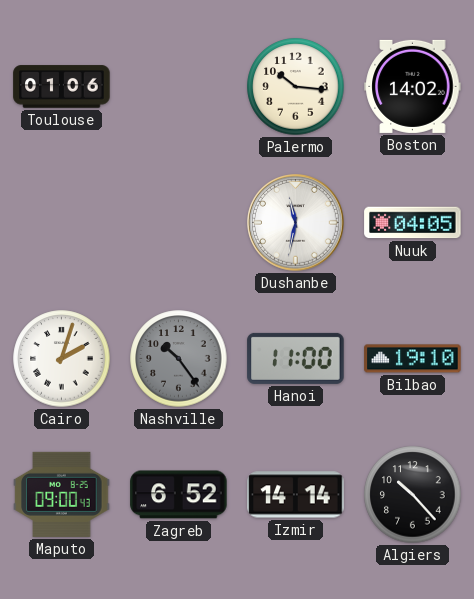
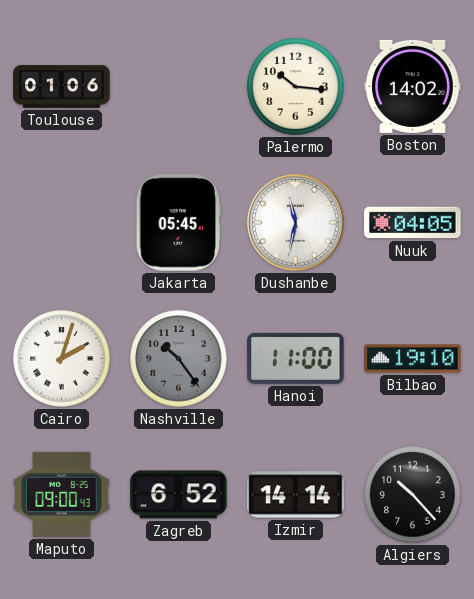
Jakarta: none -> 05:45
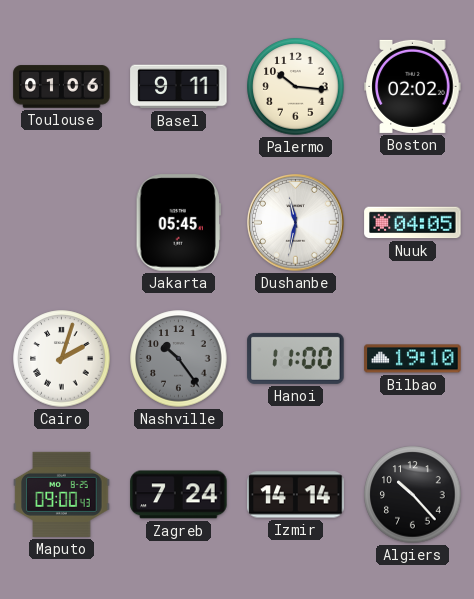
Basel: none -> 9:11
Boston: 14:02 -> 02:02
Zagreb: 6:52 -> 7:24
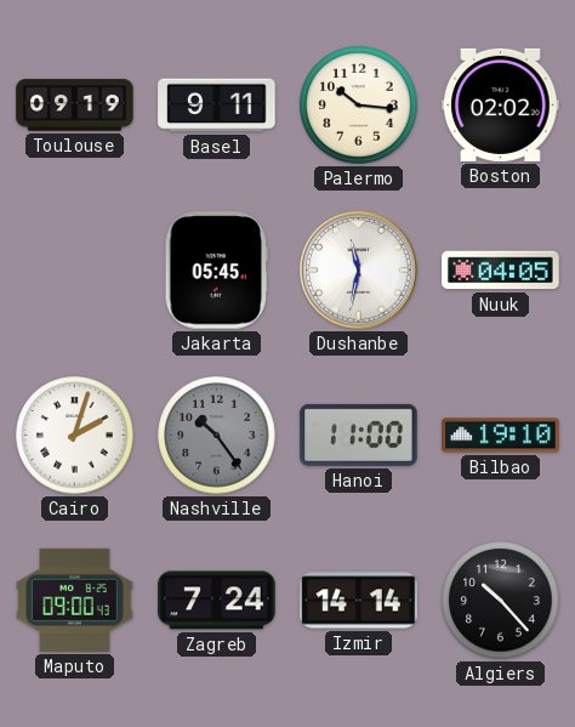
Toulouse: 01:06 -> 09:19
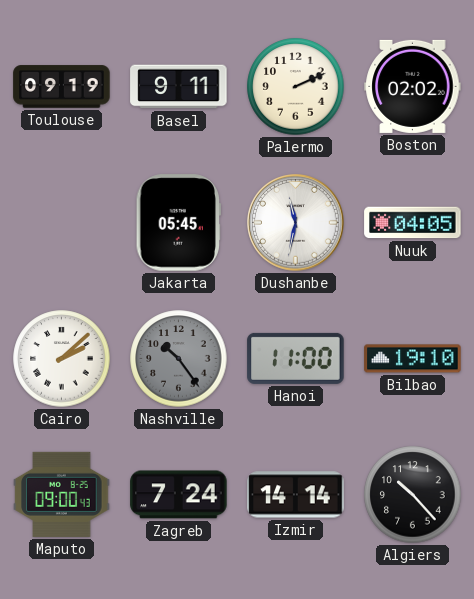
Palermo: 10:16 -> 2:11
Cairo: 2:03 -> 2:08
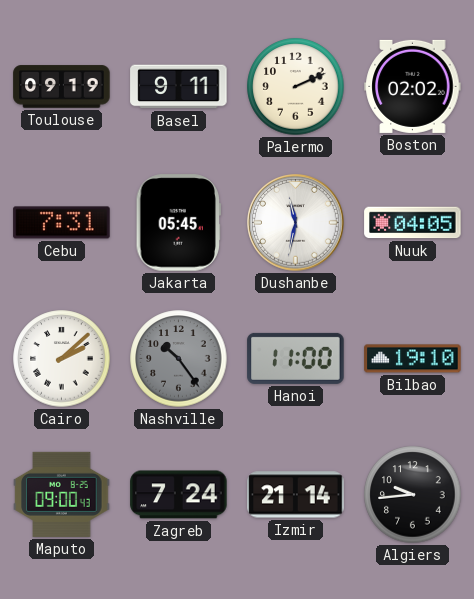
Cebu: none -> 7:31
Izmir: 14:14 -> 21:14
Algiers: 10:23 -> 9:44
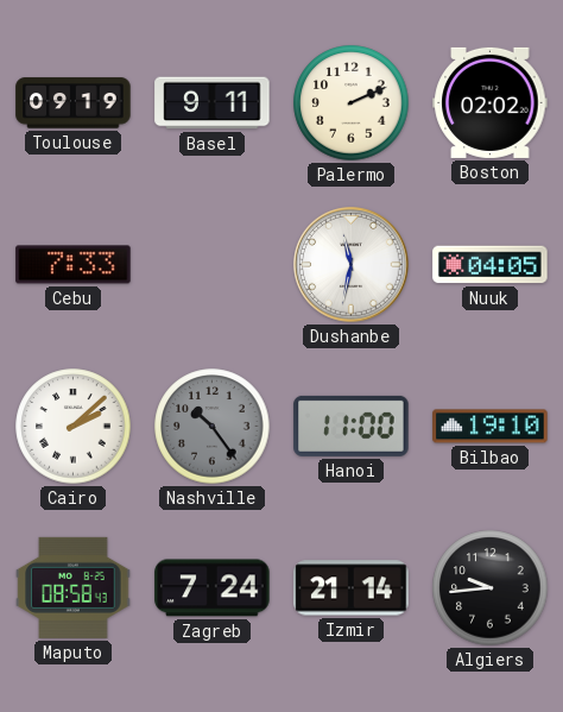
Cebu: 7:31 -> 7:33
Jakarta: 05:45 -> none
Maputo: 09:00 -> 08:58
